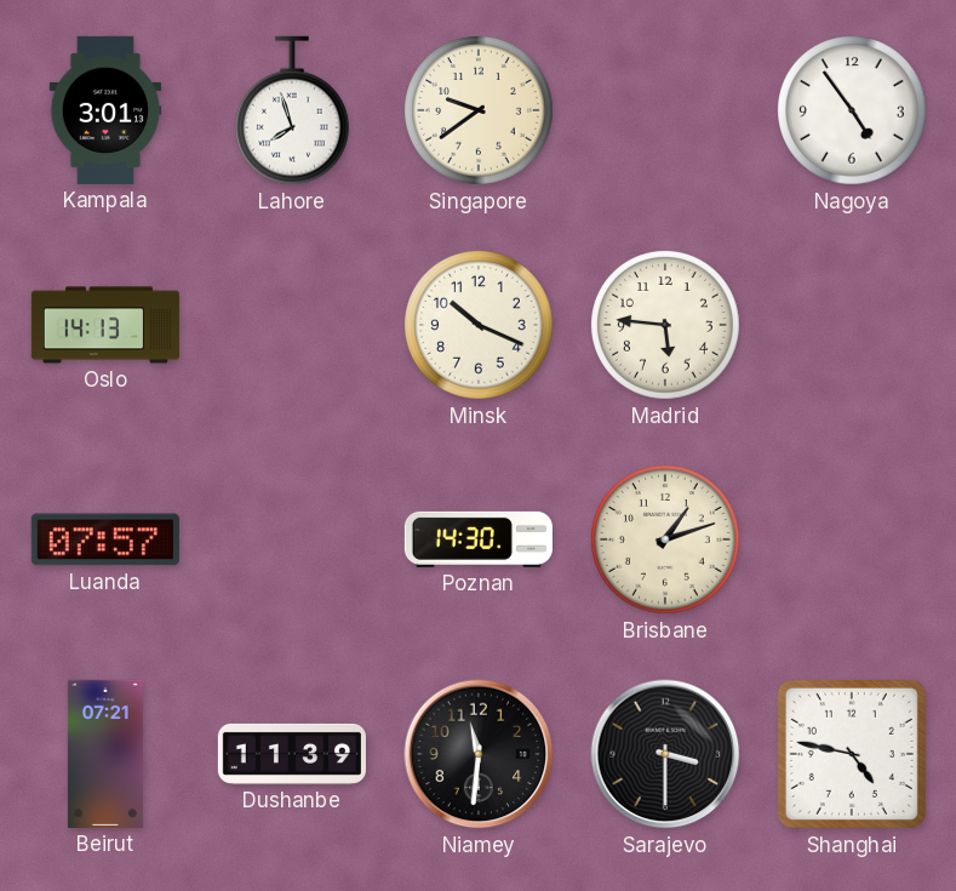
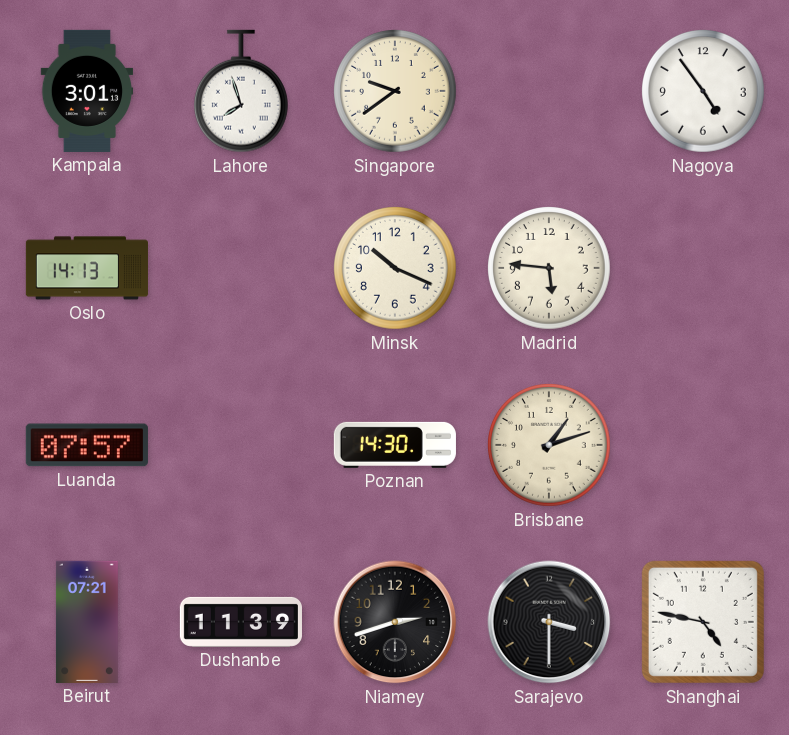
Niamey: 11:31 -> 2:42
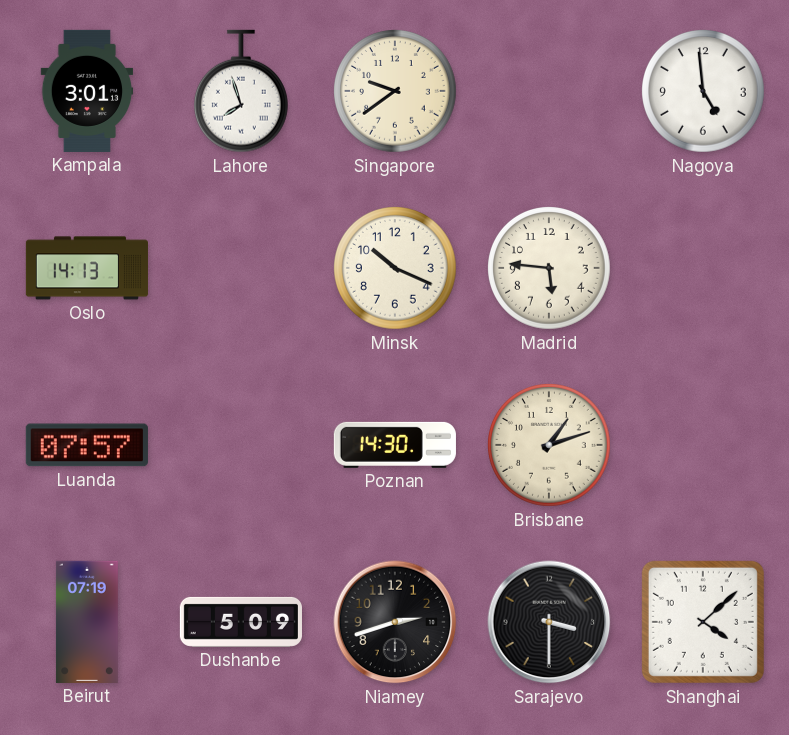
Nagoya: 4:54 -> 4:59
Beirut: 07:21 -> 07:19
Dushanbe: 11:39 -> 5:09
Shanghai: 4:47 -> 4:08
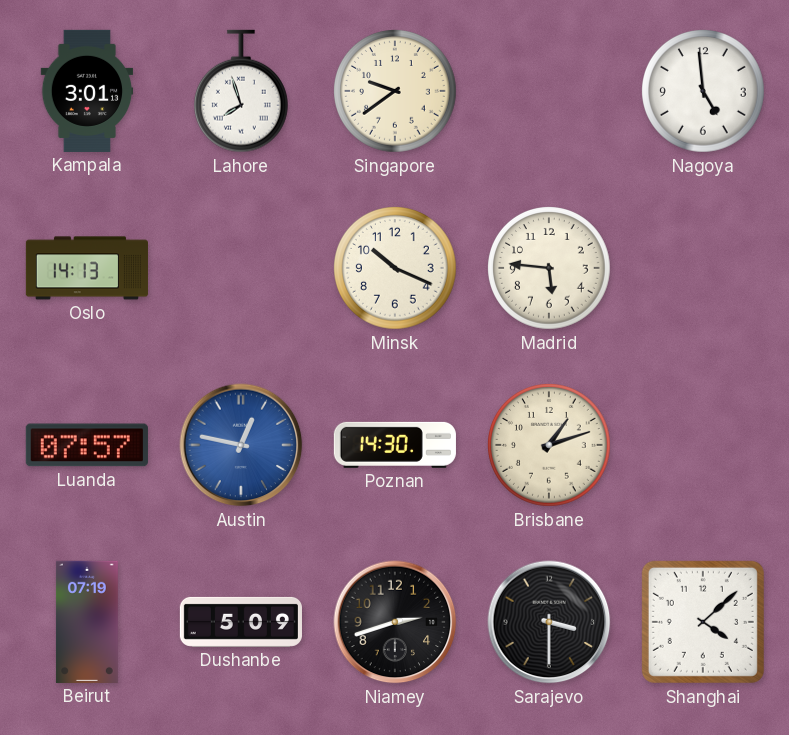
Austin: none -> 12:47
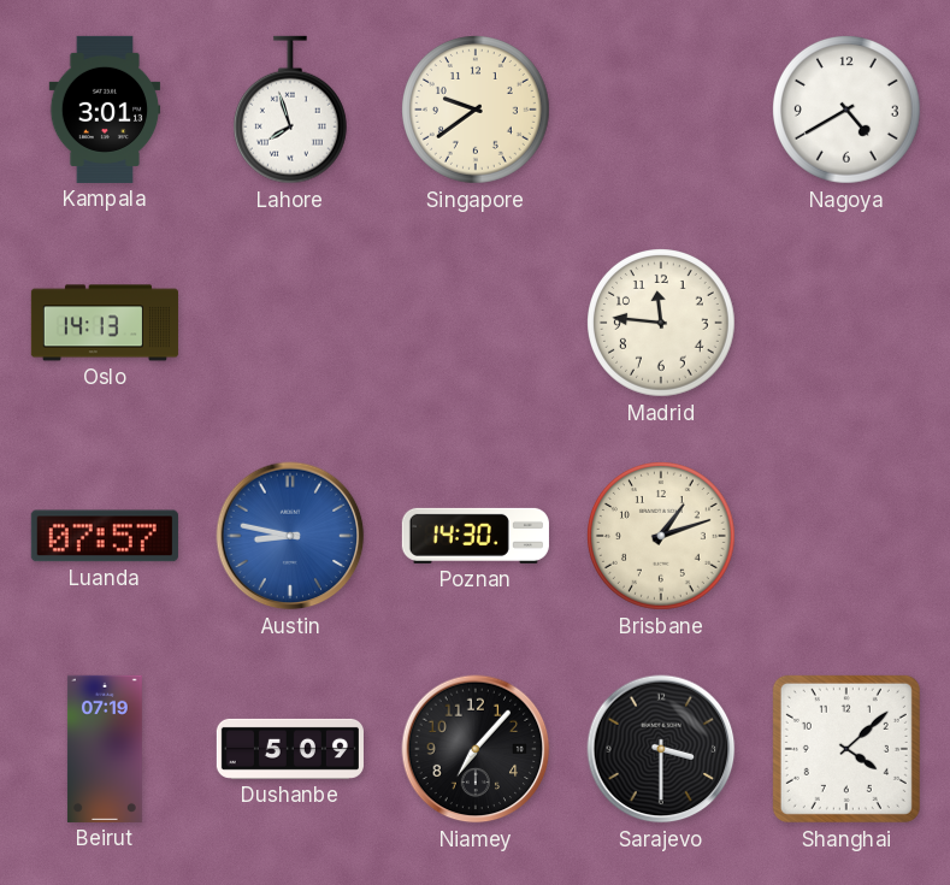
Nagoya: 4:59 -> 4:40
Minsk: 10:19 -> none
Madrid: 5:46 -> 11:46
Austin: 12:47 -> 8:47
Niamey: 2:42 -> 7:07
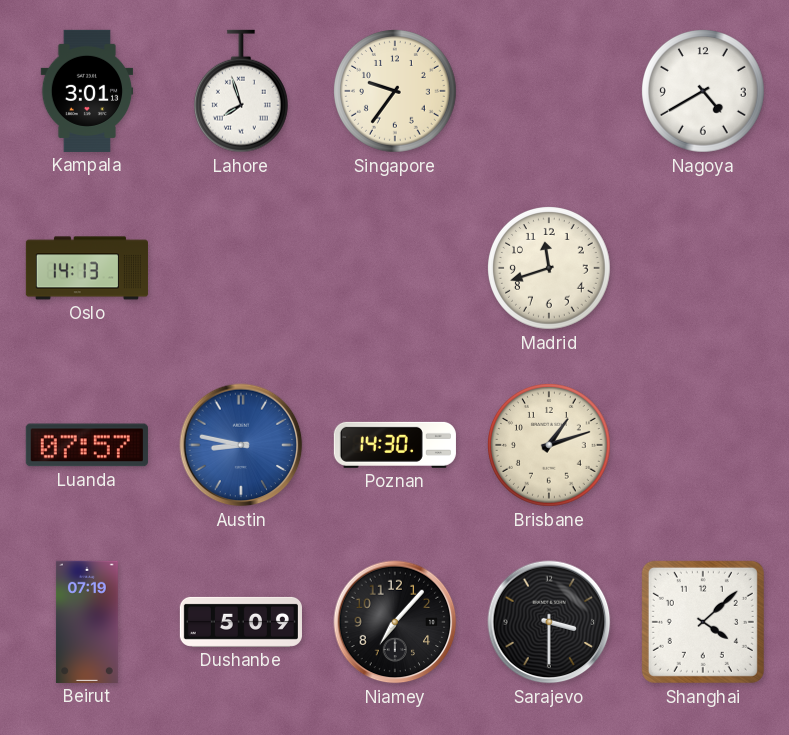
Singapore: 9:39 -> 9:36
Madrid: 11:46 -> 11:42
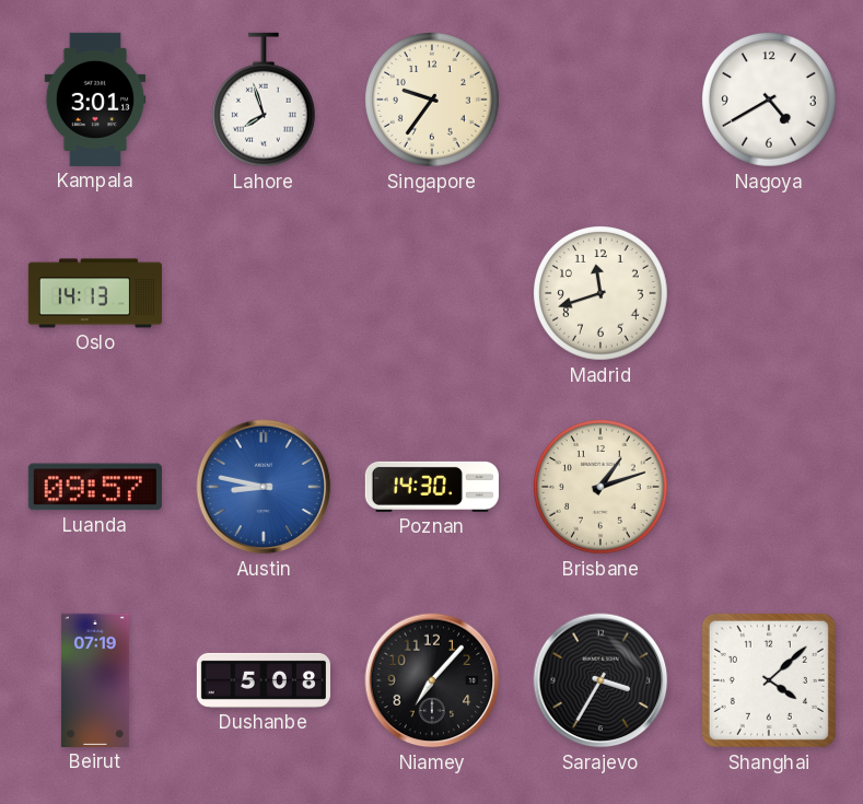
Luanda: 07:57 -> 09:57
Dushanbe: 5:09 -> 5:08
Sarajevo: 3:30 -> 3:35
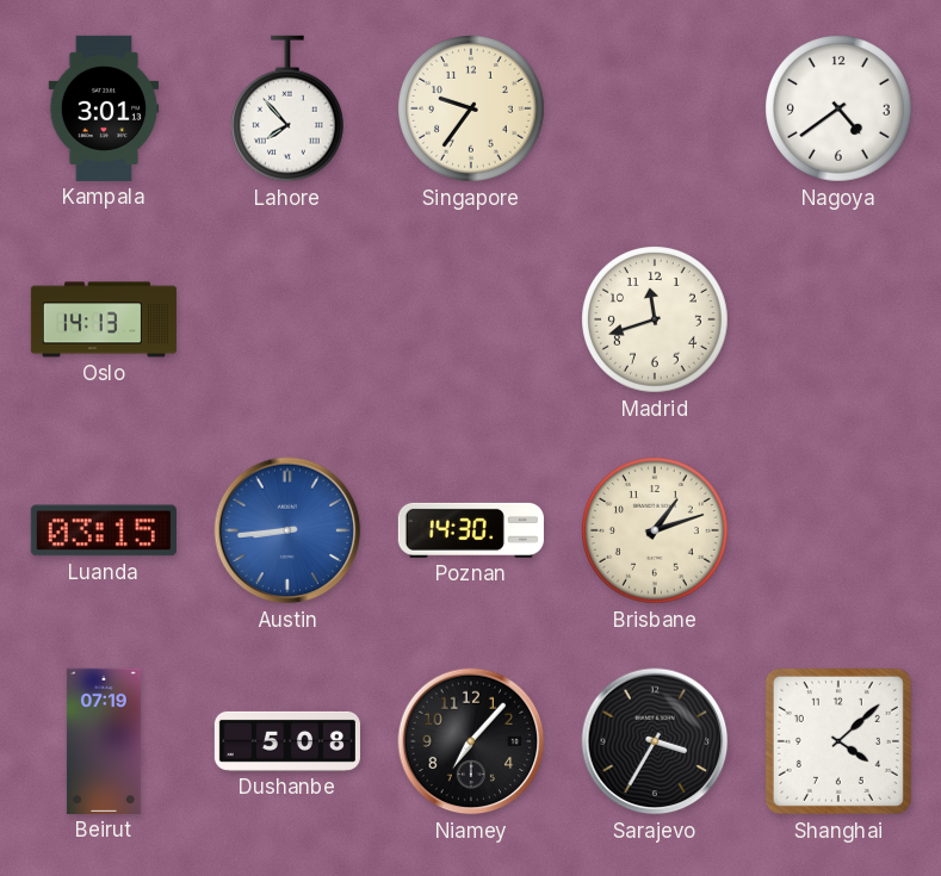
Lahore: 7:57 -> 7:53
Nagoya: 4:40 -> 4:39
Luanda: 09:57 -> 03:15
Austin: 8:47 -> 8:44
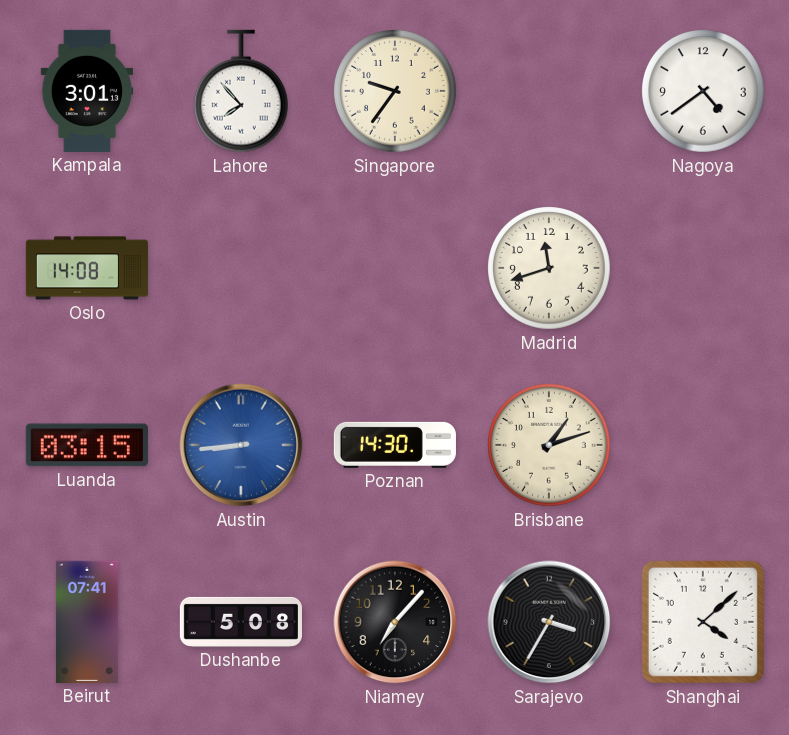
Oslo: 14:13 -> 14:08
Beirut: 07:19 -> 07:41
